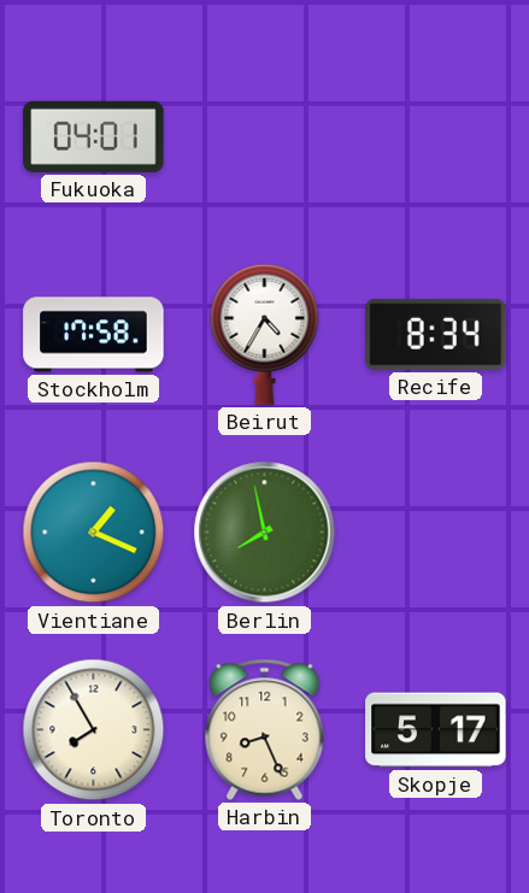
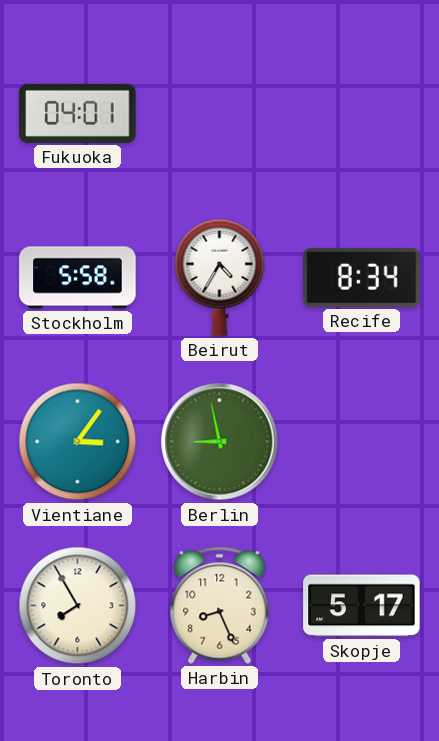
Stockholm: 17:58 -> 5:58
Vientiane: 1:19 -> 3:06
Berlin: 7:58 -> 8:58
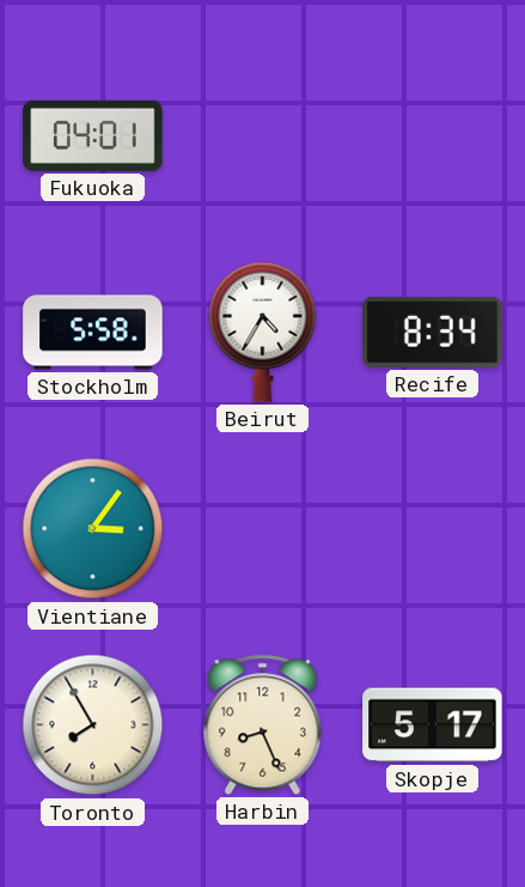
Berlin: 8:58 -> none
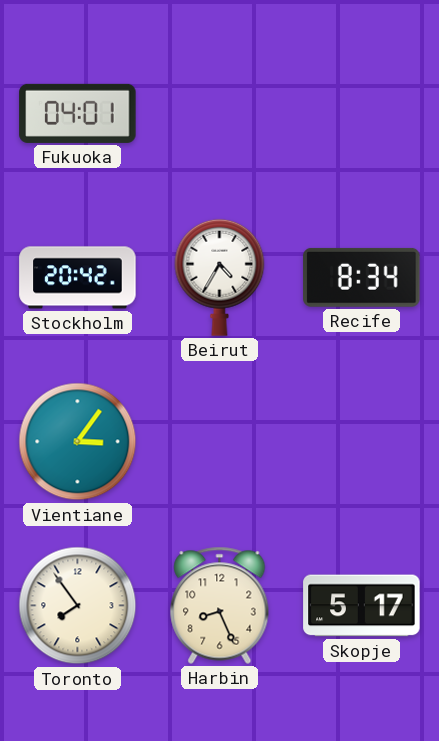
Stockholm: 5:58 -> 20:42
Toronto: 7:55 -> 7:54
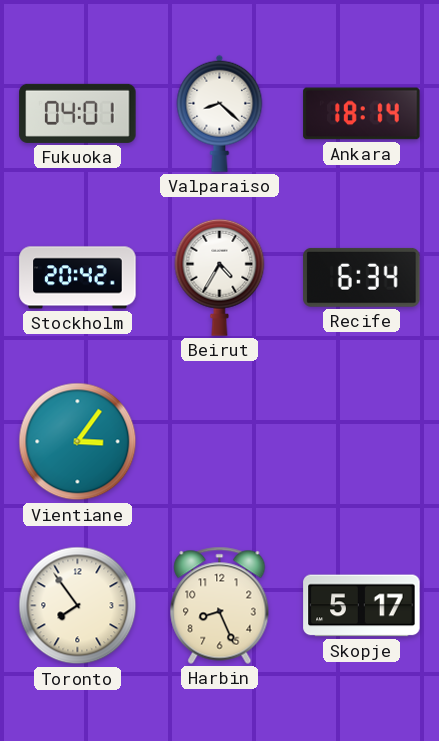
Valparaiso: none -> 8:22
Ankara: none -> 18:14
Recife: 8:34 -> 6:34
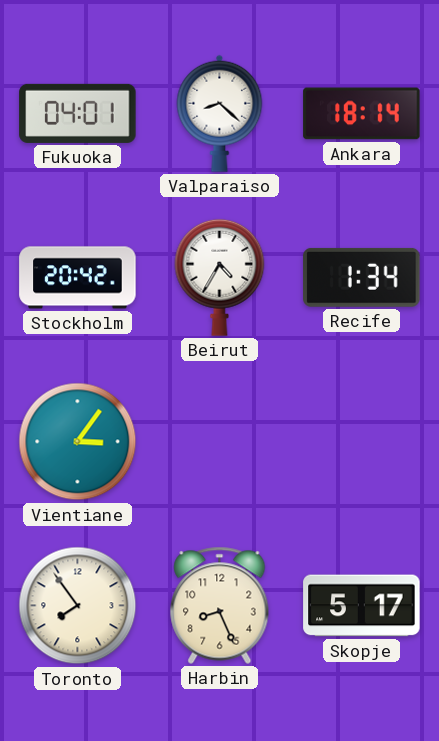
Recife: 6:34 -> 1:34
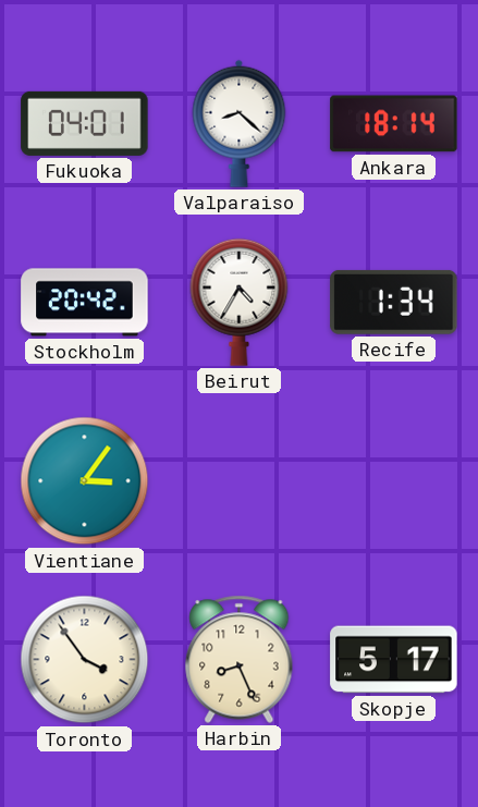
Toronto: 7:54 -> 3:54
